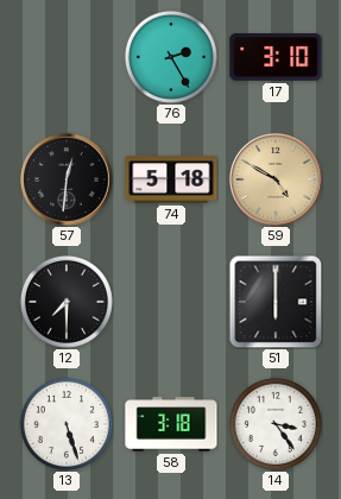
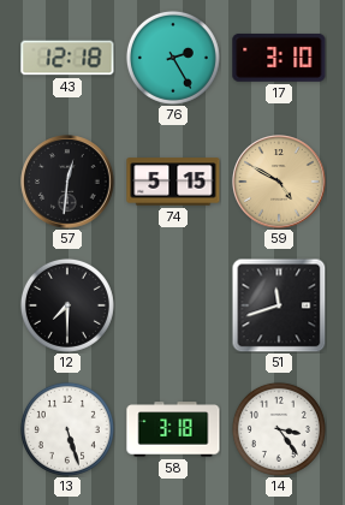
43: none -> 12:18
74: 5:18 -> 5:15
51: 6:00 -> 11:42
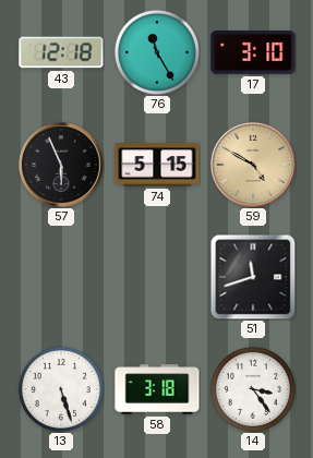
76: 2:25 -> 11:25
57: 12:31 -> 5:56
12: 7:30 -> none
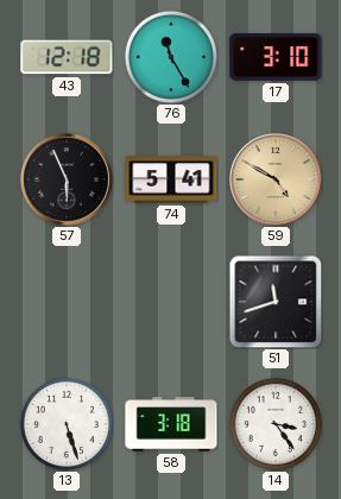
74: 5:15 -> 5:41
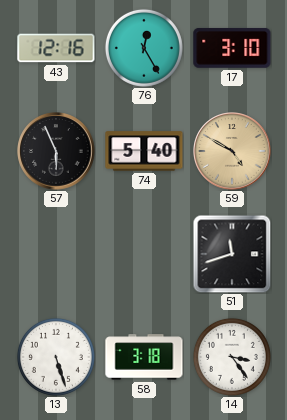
43: 12:18 -> 12:16
76: 11:25 -> 12:25
74: 5:41 -> 5:40
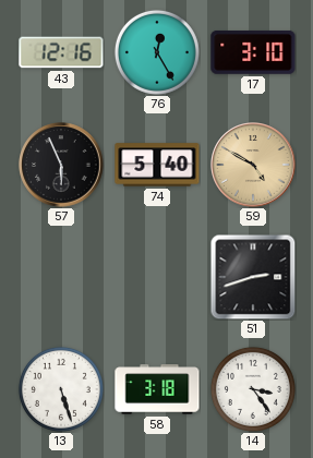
51: 11:42 -> 2:42
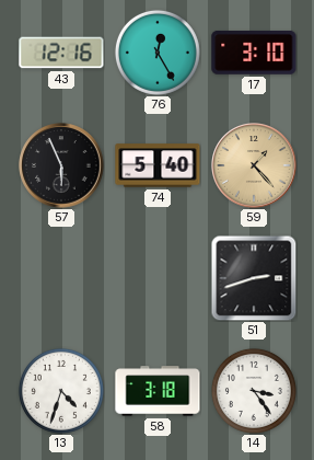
59: 4:50 -> 1:23
13: 5:27 -> 4:33
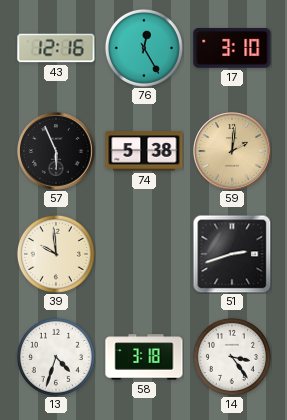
74: 5:40 -> 5:38
59: 1:23 -> 2:01
39: none -> 9:59
